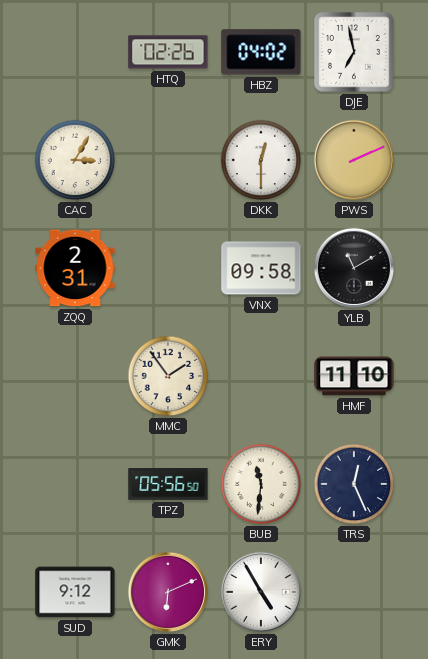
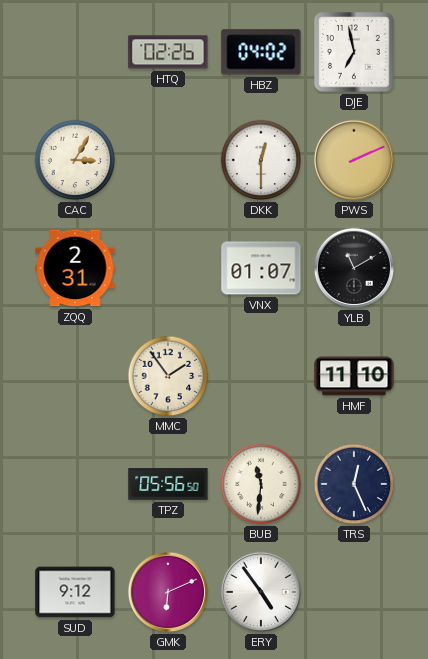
VNX: 09:58 -> 01:07
ERY: 4:55 -> 4:54
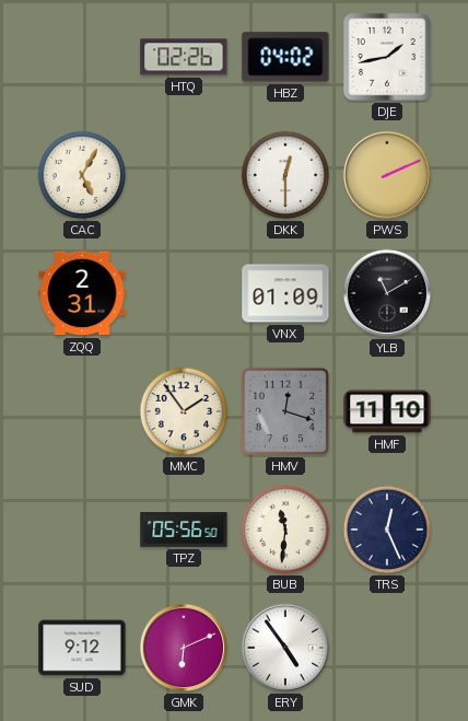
DJE: 6:58 -> 1:43
CAC: 3:05 -> 5:05
VNX: 01:07 -> 01:09
HMV: none -> 12:18
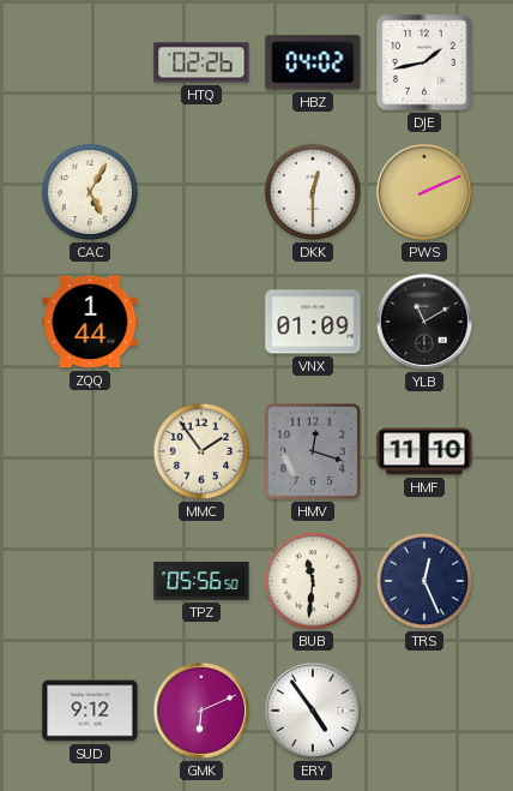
ZQQ: 2:31 -> 1:44
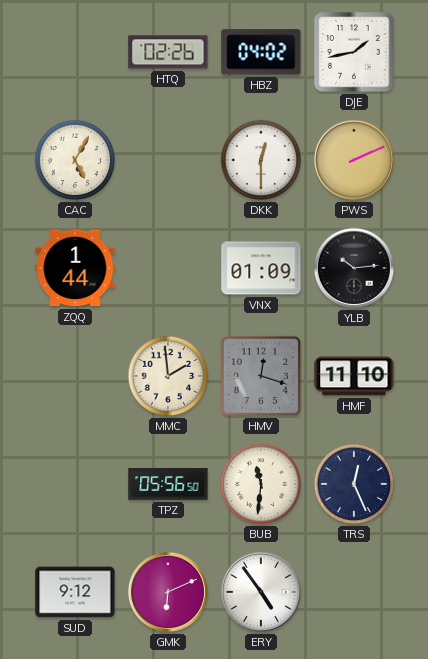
YLB: 11:10 -> 10:14
MMC: 1:54 -> 1:59
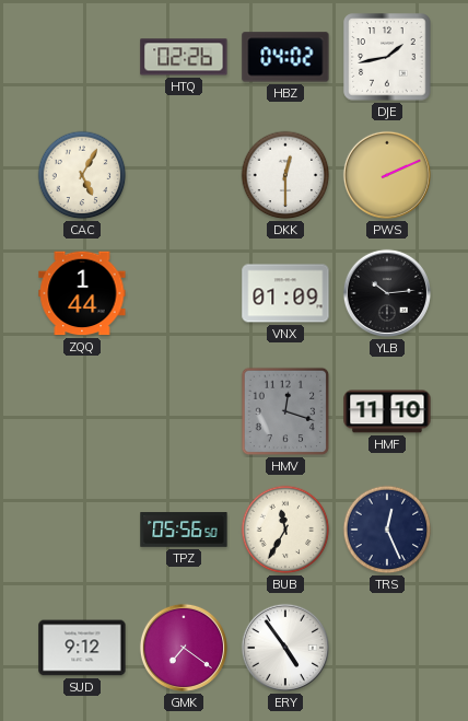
MMC: 1:59 -> none
BUB: 11:31 -> 11:35
GMK: 6:11 -> 7:21
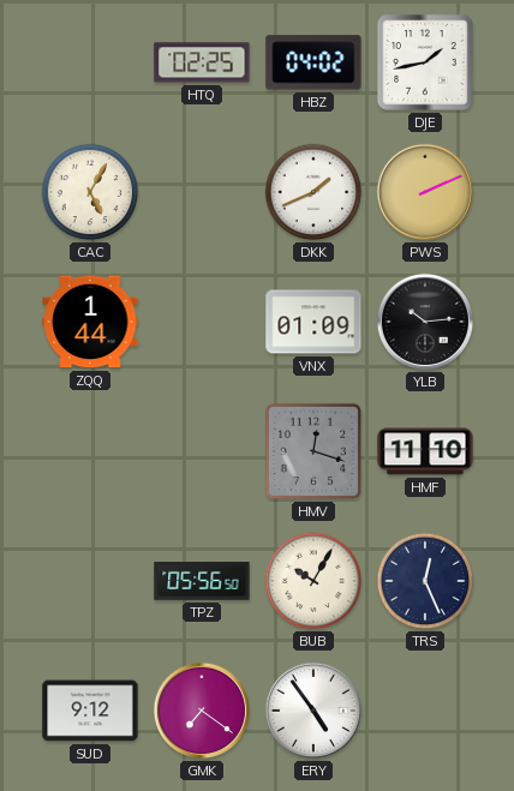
HTQ: 02:26 -> 02:25
DKK: 12:30 -> 1:41
BUB: 11:35 -> 10:05
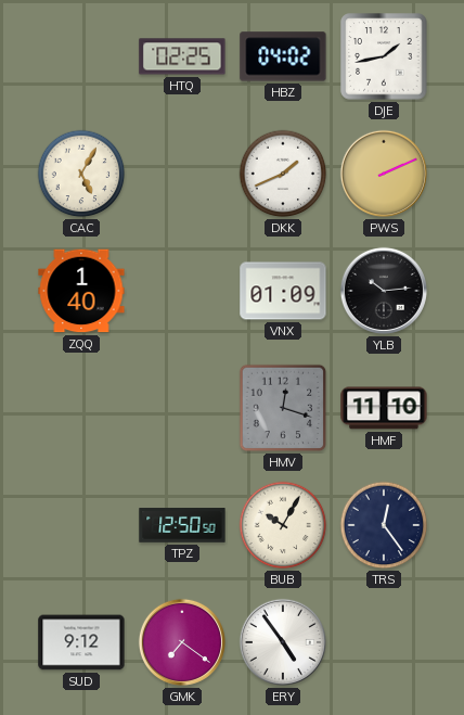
ZQQ: 1:44 -> 1:40
TPZ: 05:56 -> 12:50
TRS: 12:26 -> 12:24
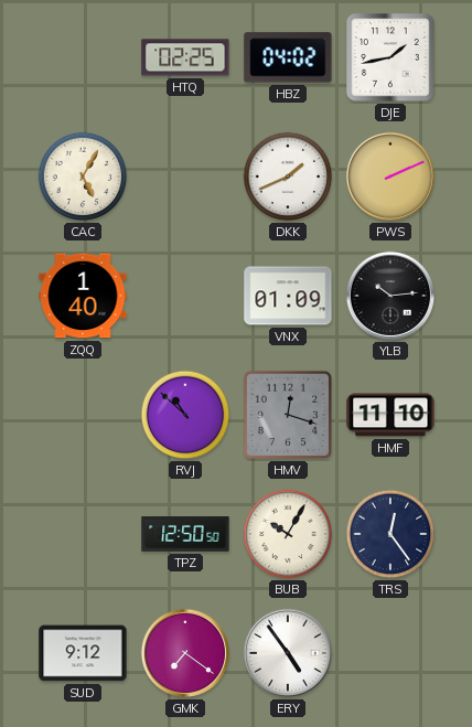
RVJ: none -> 10:52
